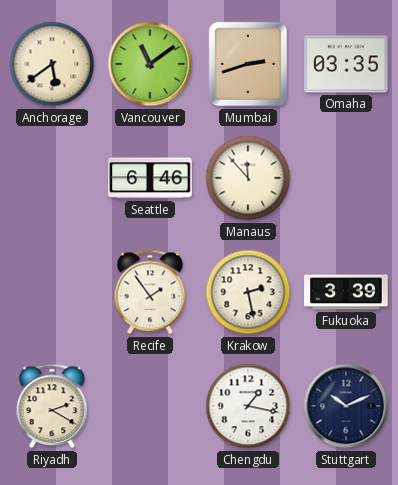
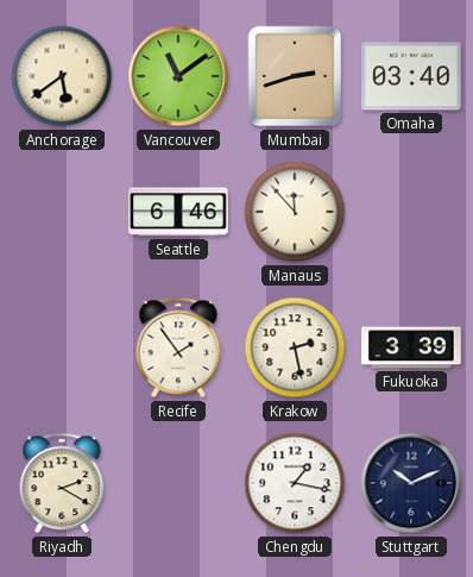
Omaha: 03:35 -> 03:40
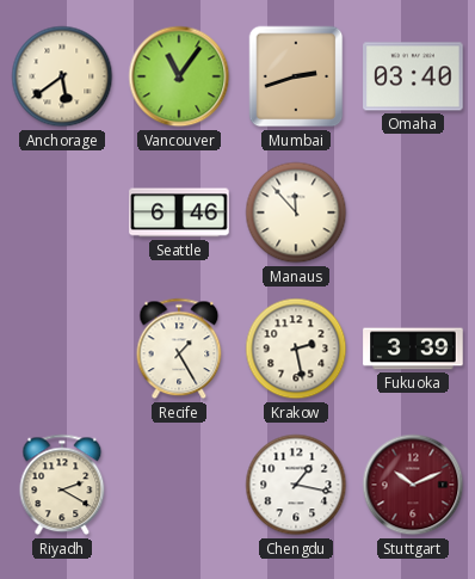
Vancouver: 11:09 -> 11:06
Recife: 1:54 -> 1:25
Stuttgart dial: navy -> burgundy
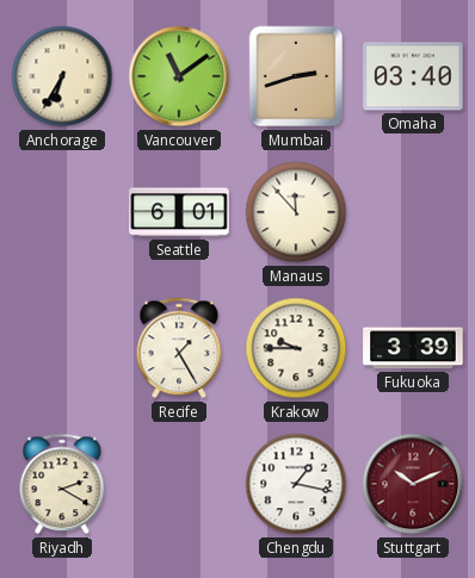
Anchorage: 5:39 -> 6:35
Vancouver: 11:06 -> 11:09
Seattle: 6:46 -> 6:01
Krakow: 2:28 -> 9:45
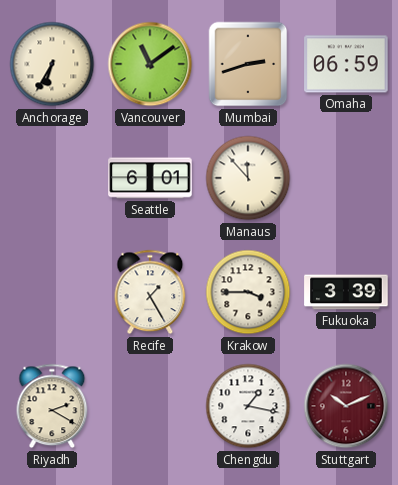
Omaha: 03:40 -> 06:59
Krakow: 9:45 -> 3:45
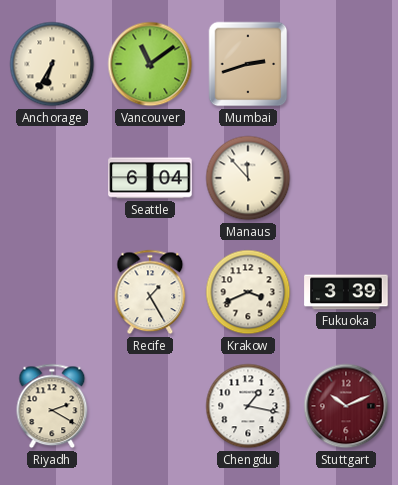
Omaha: 06:59 -> none
Seattle: 6:01 -> 6:04
Krakow: 3:45 -> 3:41
